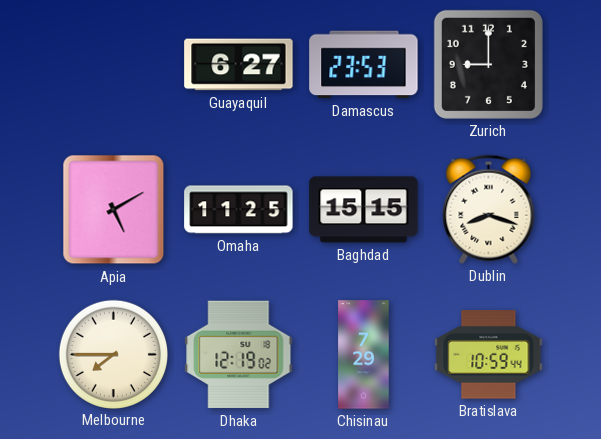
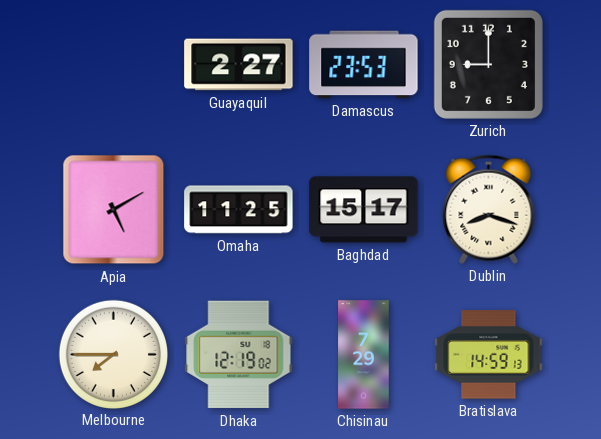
Guayaquil: 6:27 -> 2:27
Baghdad: 15:15 -> 15:17
Bratislava: 10:59 -> 14:59
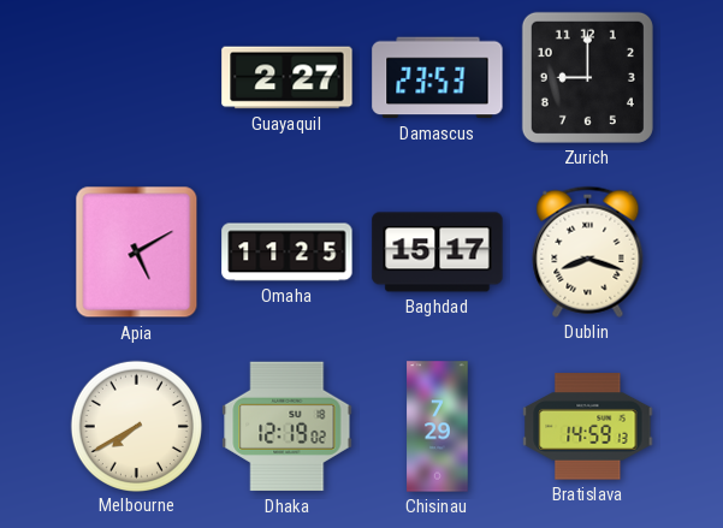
Melbourne: 7:45 -> 7:40
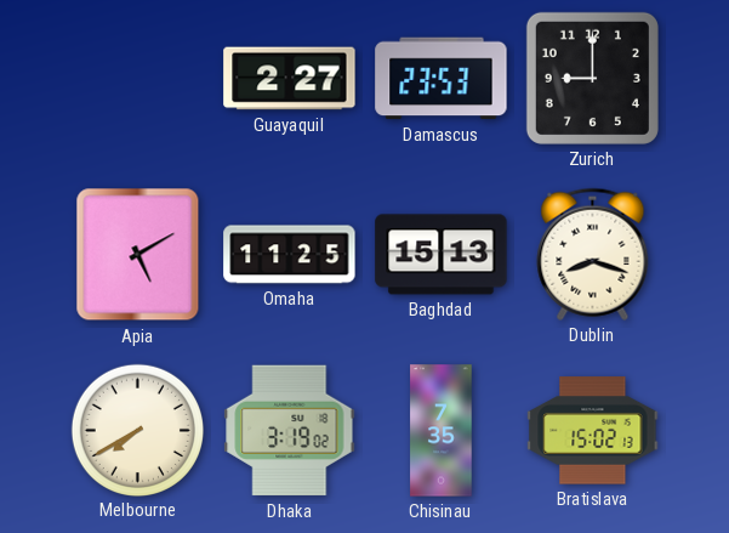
Baghdad: 15:17 -> 15:13
Dhaka: 12:19 -> 3:19
Chisinau: 7:29 -> 7:35
Bratislava: 14:59 -> 15:02
